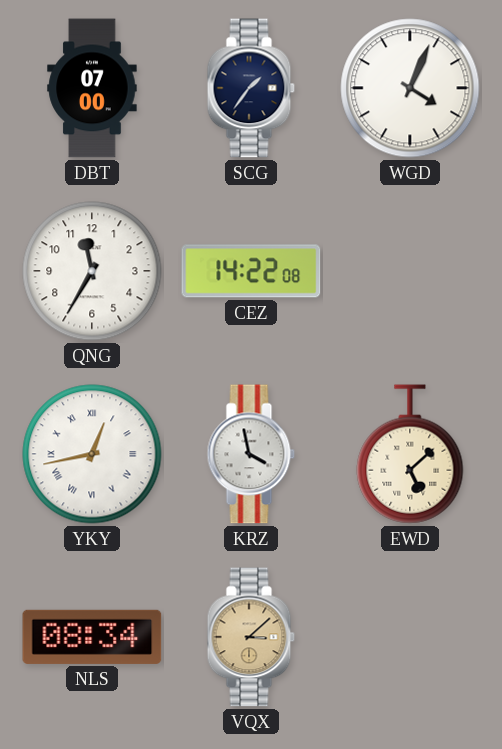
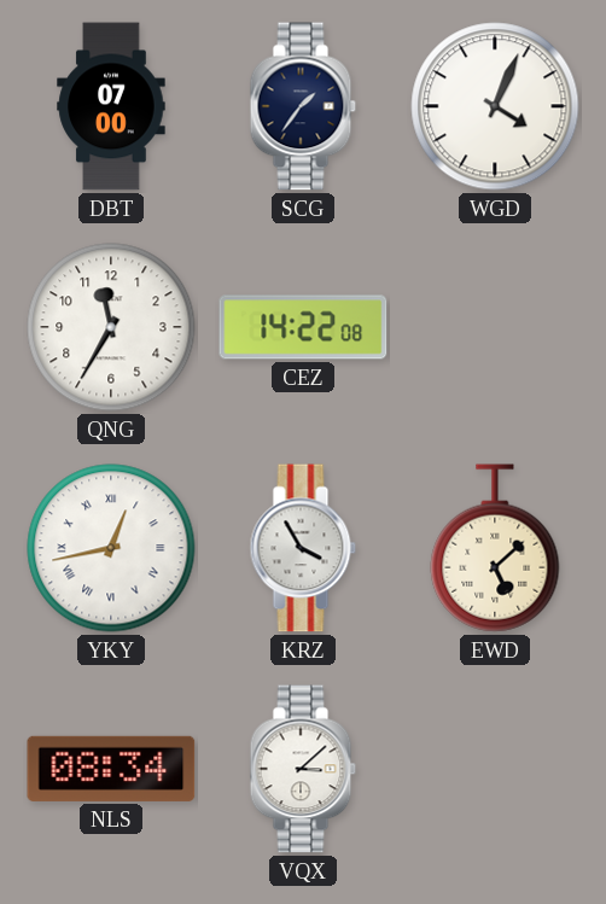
KRZ: 3:58 -> 3:55
VQX dial: champagne -> white
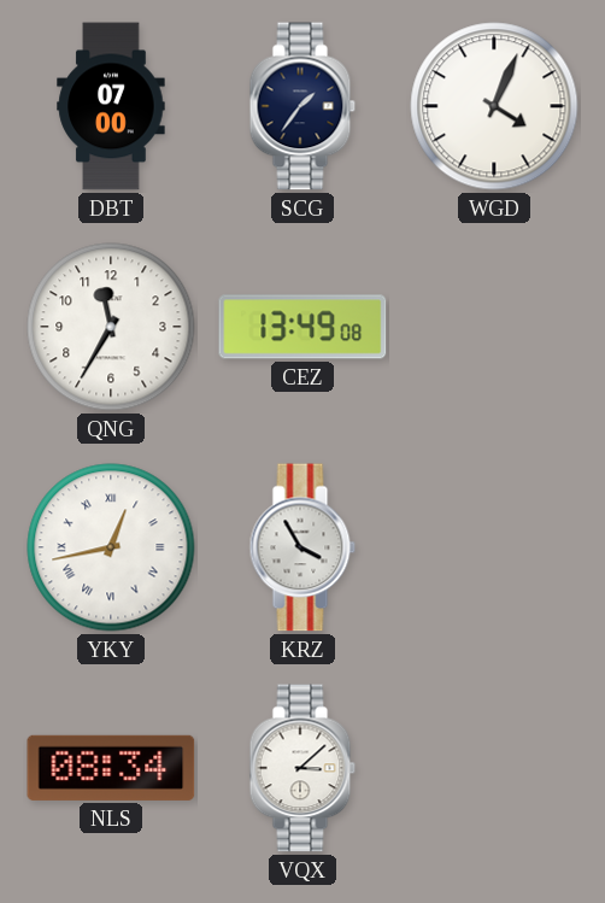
CEZ: 14:22 -> 13:49
EWD: 5:08 -> none
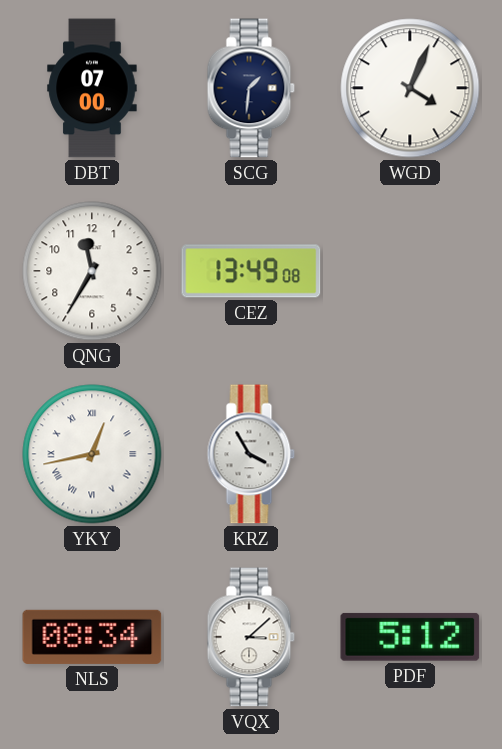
SCG: 1:36 -> 1:31
PDF: none -> 5:12
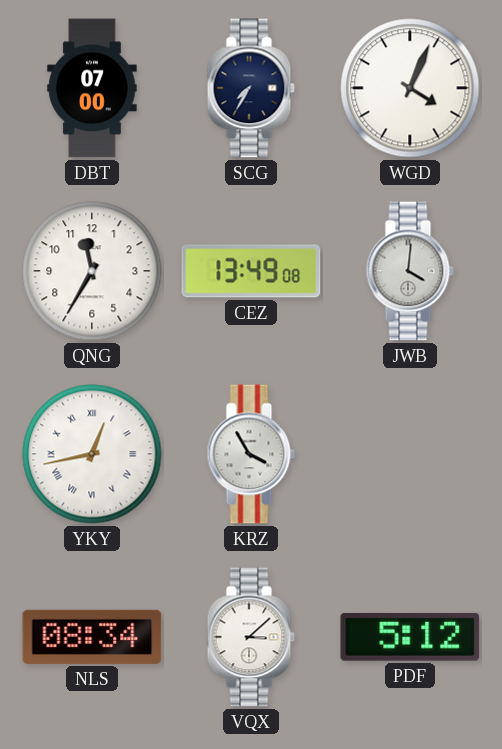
SCG: 1:31 -> 7:35
JWB: none -> 4:01
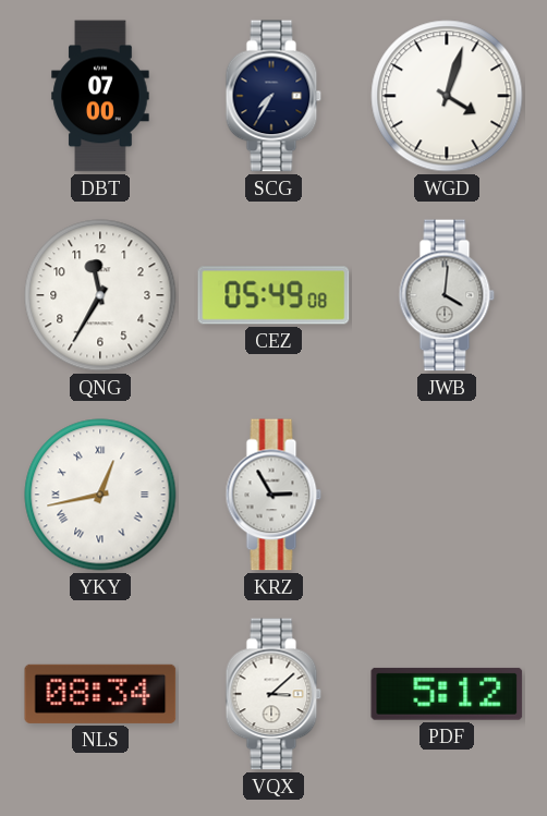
WGD: 4:04 -> 4:03
CEZ: 13:49 -> 05:49
KRZ: 3:55 -> 2:55
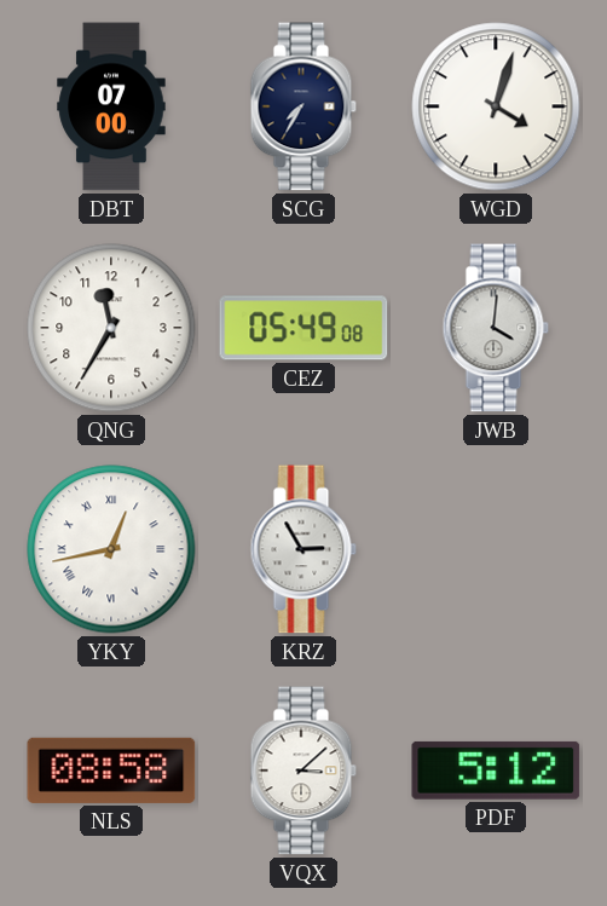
NLS: 08:34 -> 08:58
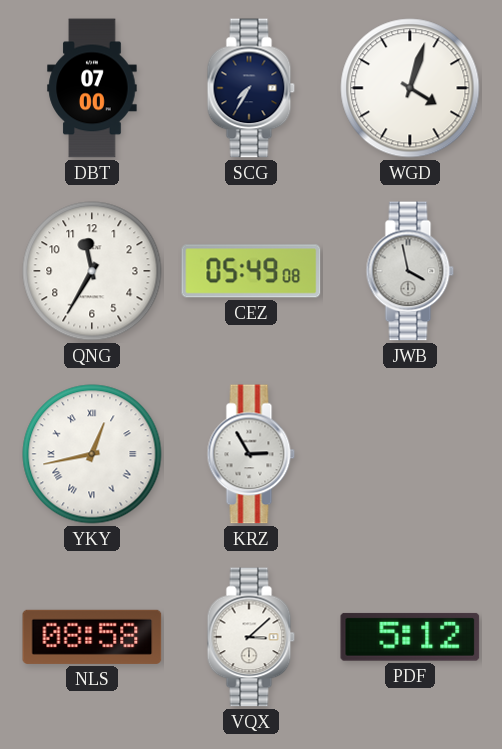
JWB: 4:01 -> 3:58
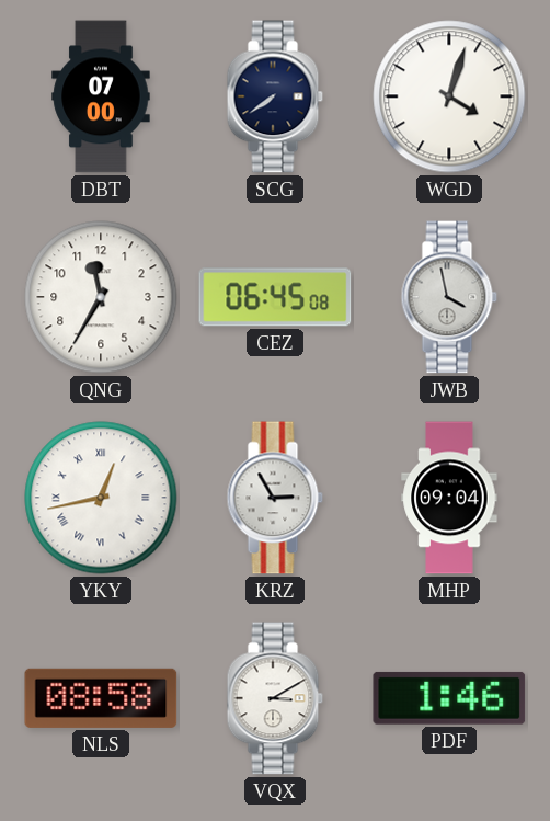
SCG: 7:35 -> 7:39
CEZ: 05:49 -> 06:45
MHP: none -> 09:04
VQX: 3:08 -> 3:10
PDF: 5:12 -> 1:46
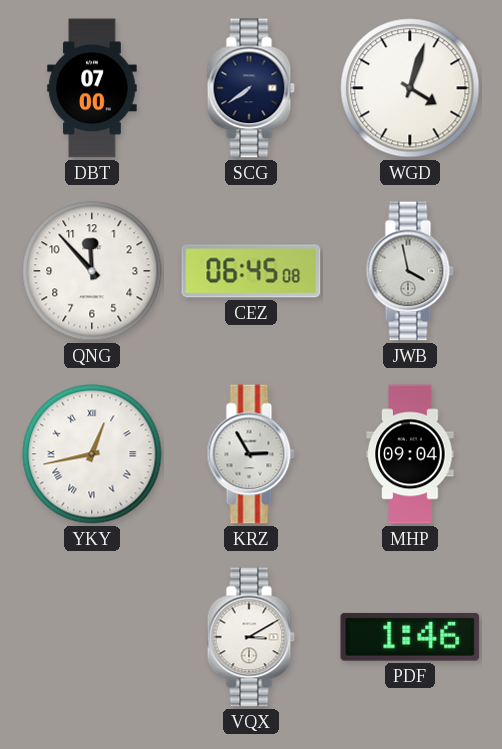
QNG: 11:35 -> 11:53
NLS: 08:58 -> none
